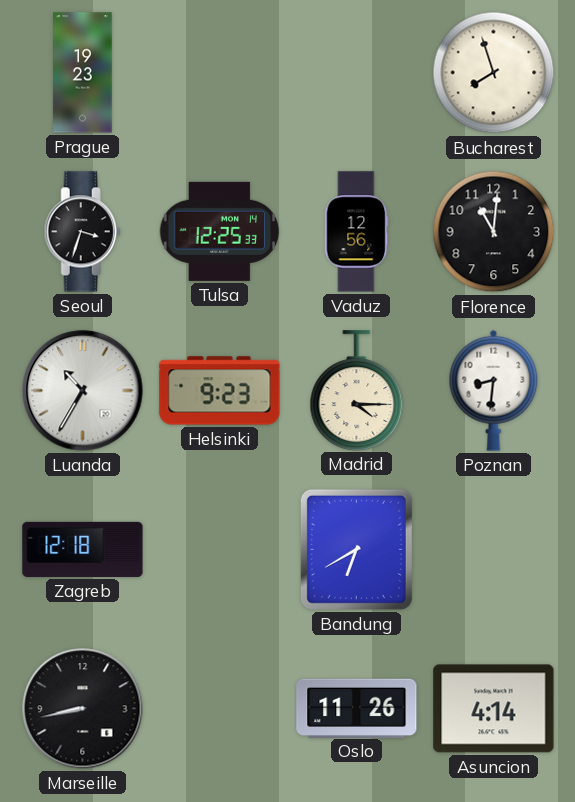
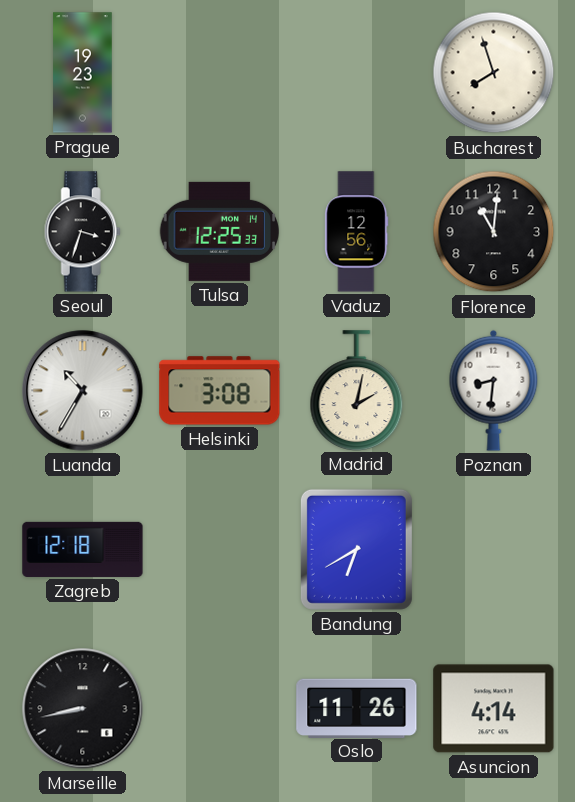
Helsinki: 9:23 -> 3:08
Madrid: 4:15 -> 2:02
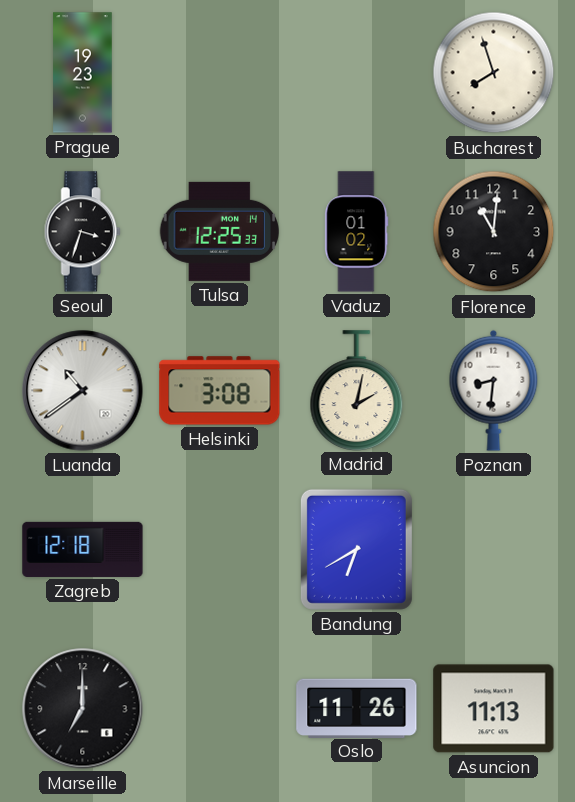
Vaduz: 12:56 -> 01:02
Luanda: 10:35 -> 10:39
Marseille: 8:43 -> 7:00
Asuncion: 4:14 -> 11:13
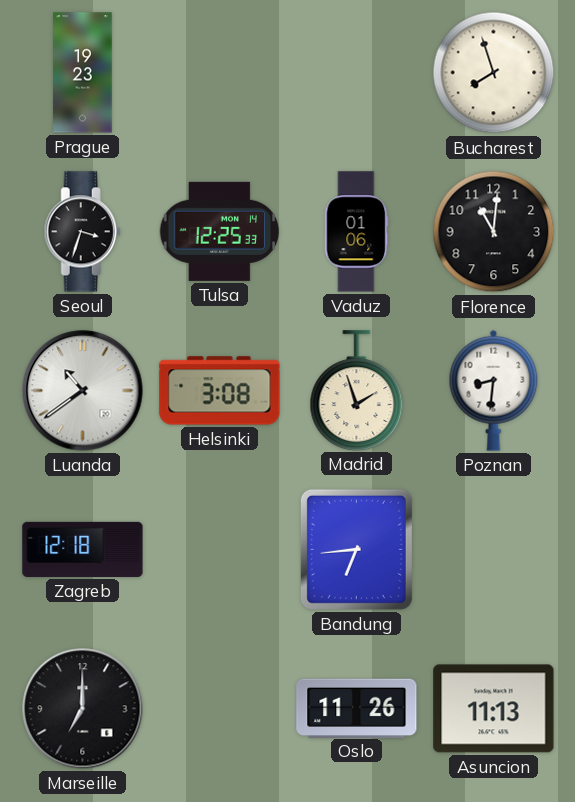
Vaduz: 01:02 -> 01:06
Madrid: 2:02 -> 1:57
Bandung: 6:40 -> 6:44
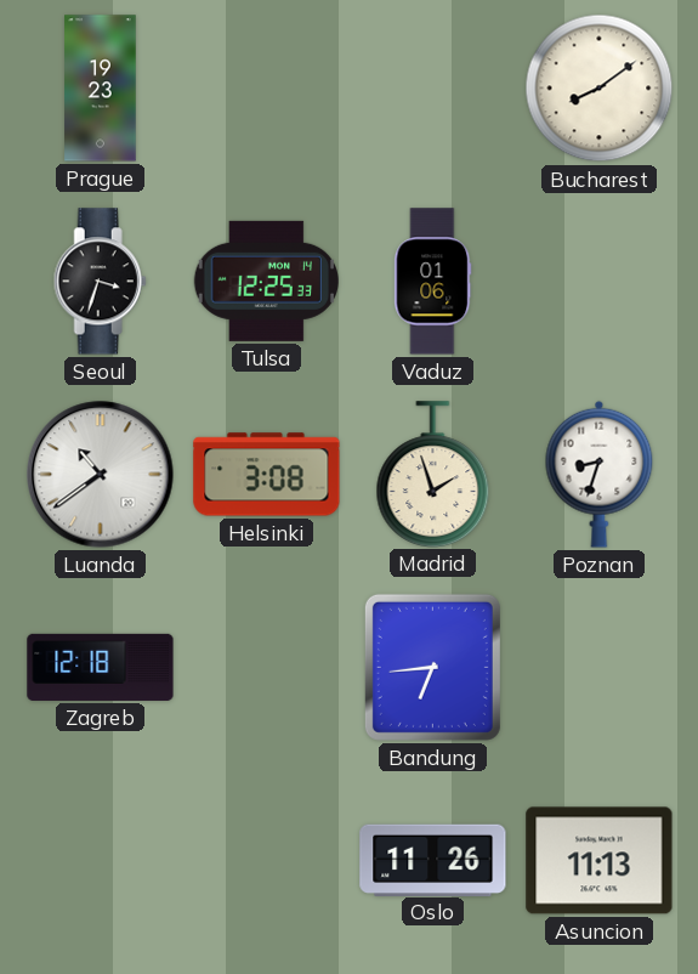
Bucharest: 7:57 -> 8:09
Florence: 11:01 -> none
Poznan: 8:31 -> 8:33
Marseille: 7:00 -> none
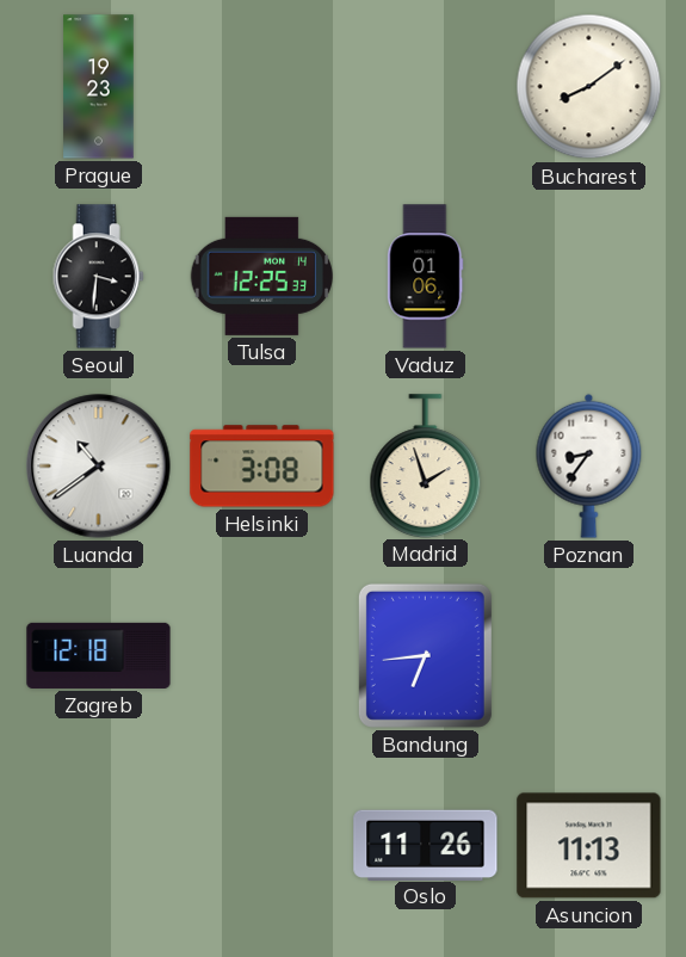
Seoul: 3:33 -> 3:31
Poznan: 8:33 -> 8:36
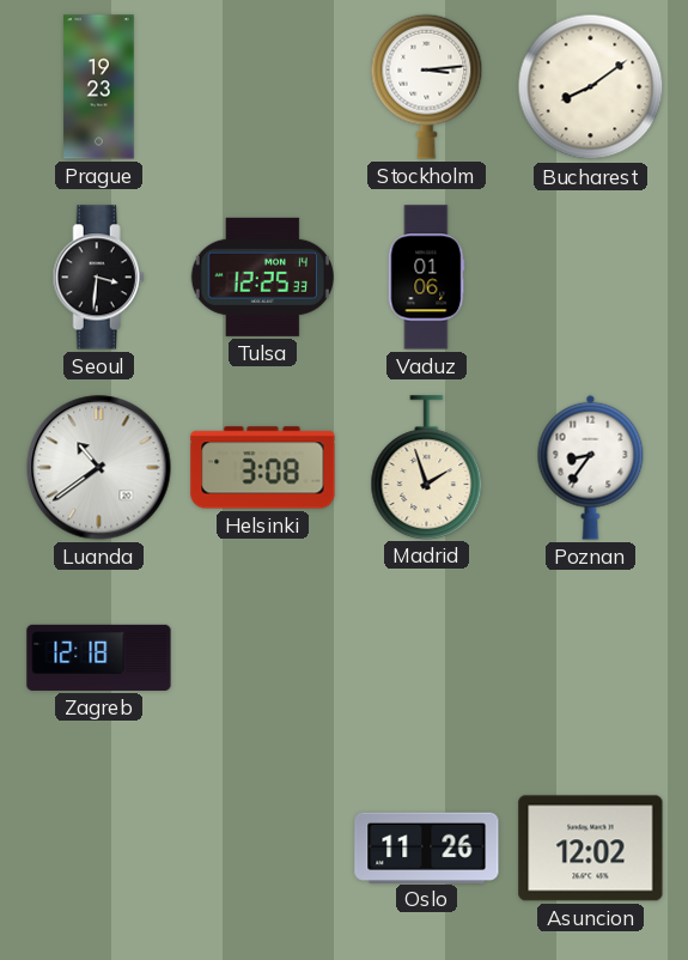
Stockholm: none -> 3:14
Bandung: 6:44 -> none
Asuncion: 11:13 -> 12:02
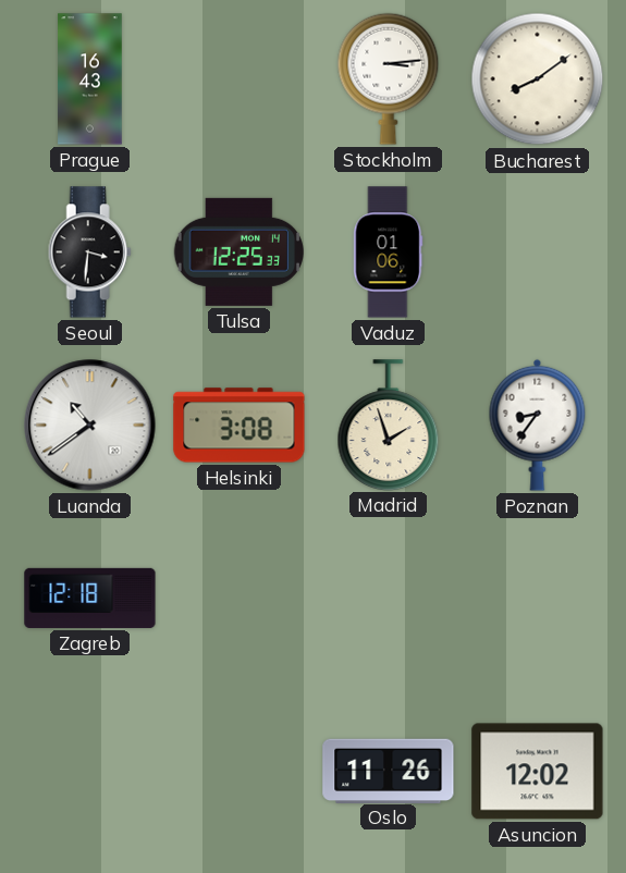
Prague: 19:23 -> 16:43
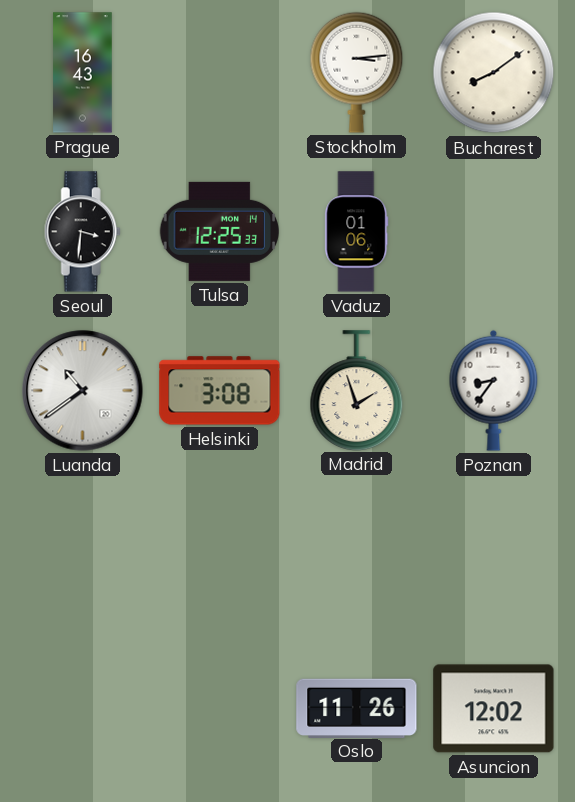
Zagreb: 12:18 -> none
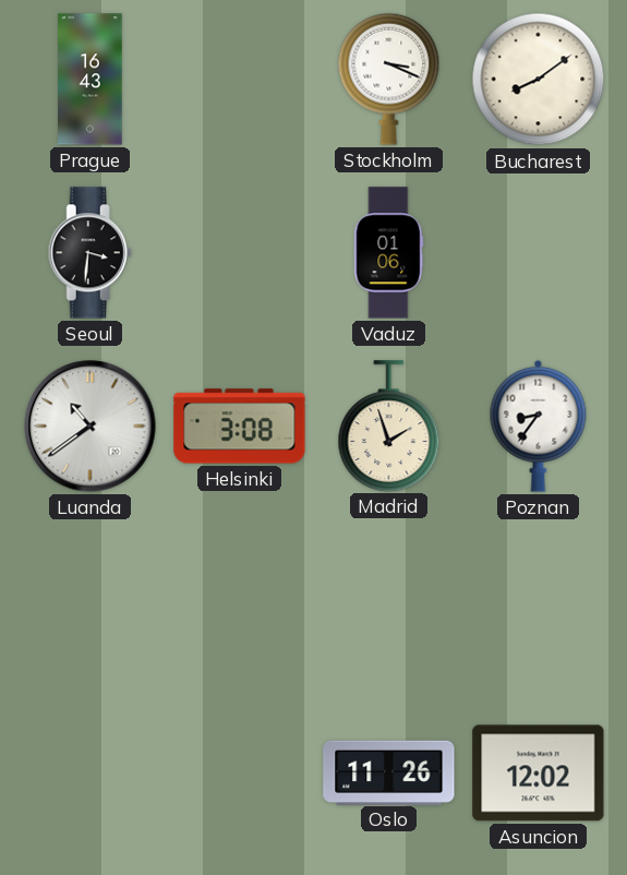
Stockholm: 3:14 -> 3:19
Tulsa: 12:25 -> none
